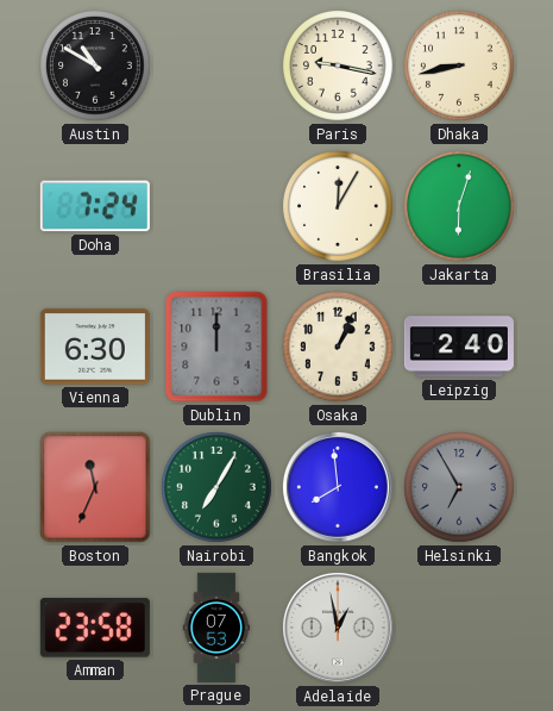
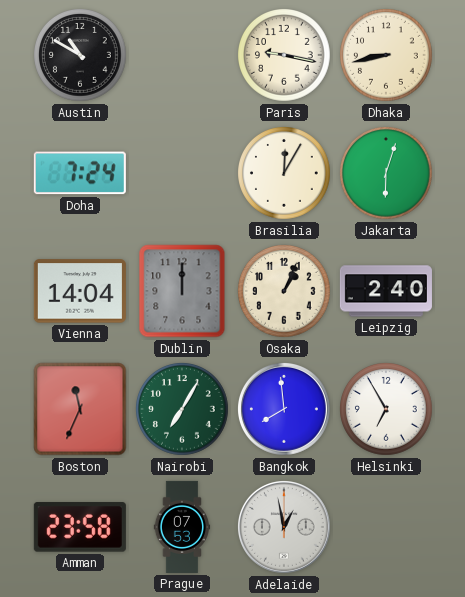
Vienna: 6:30 -> 14:04
Helsinki dial: grey -> white
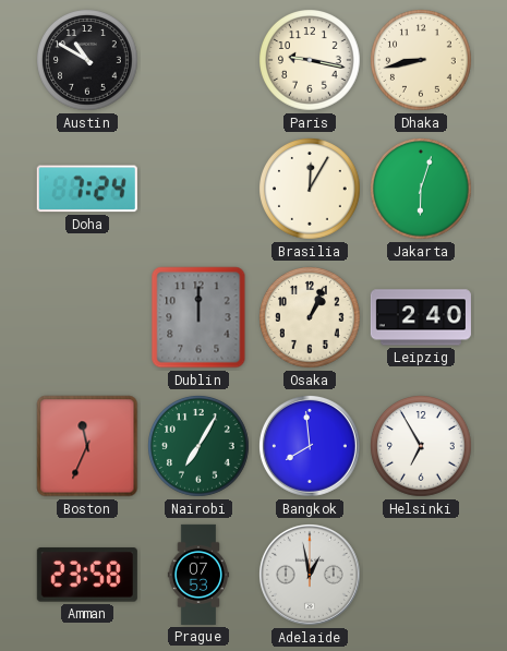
Vienna: 14:04 -> none
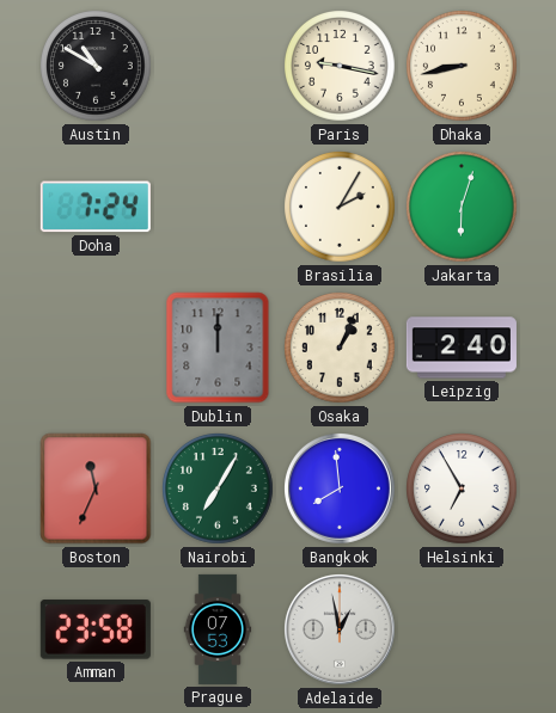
Brasilia: 12:05 -> 2:05
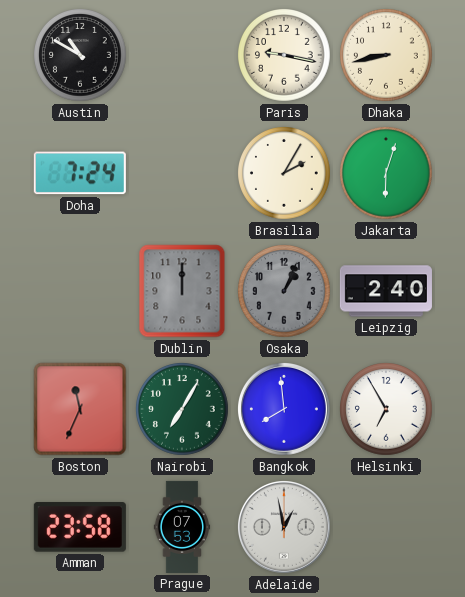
Osaka dial: cream -> grey
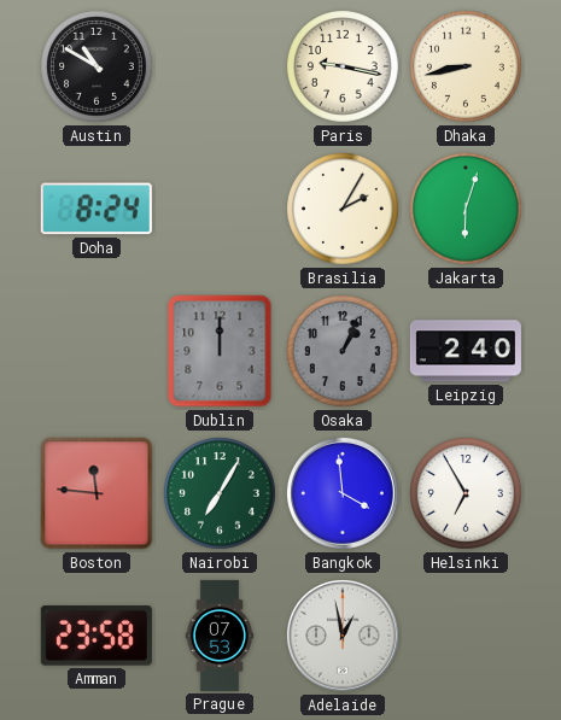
Doha: 7:24 -> 8:24
Boston: 11:34 -> 11:46
Bangkok: 7:59 -> 3:59
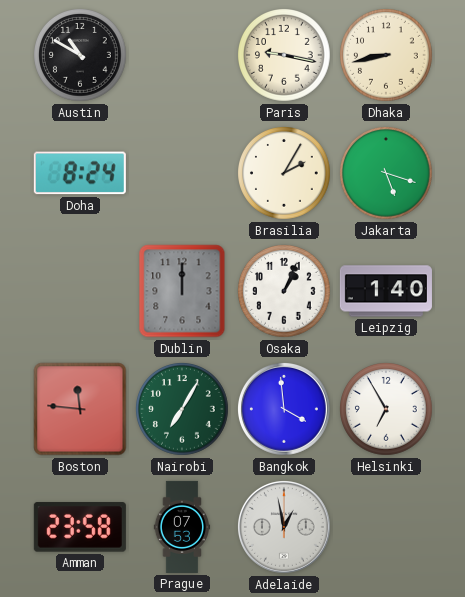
Jakarta: 6:03 -> 5:18
Osaka dial: grey -> white
Leipzig: 2:40 -> 1:40
